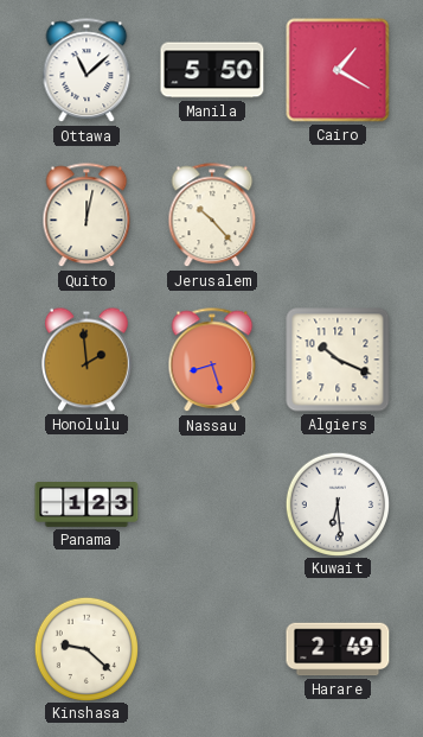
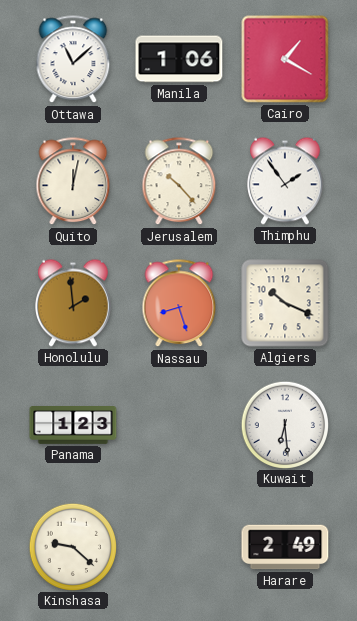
Manila: 5:50 -> 1:06
Thimphu: none -> 1:54
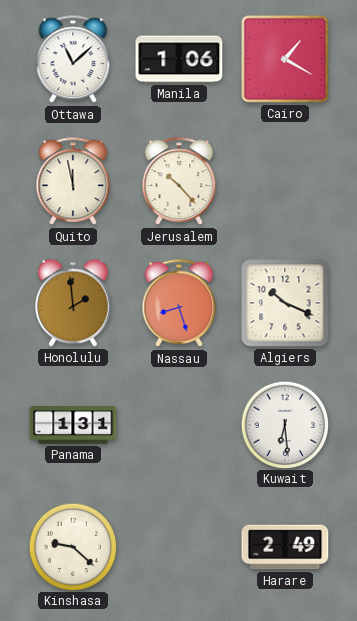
Quito: 12:02 -> 11:58
Thimphu: 1:54 -> none
Panama: 1:23 -> 1:31
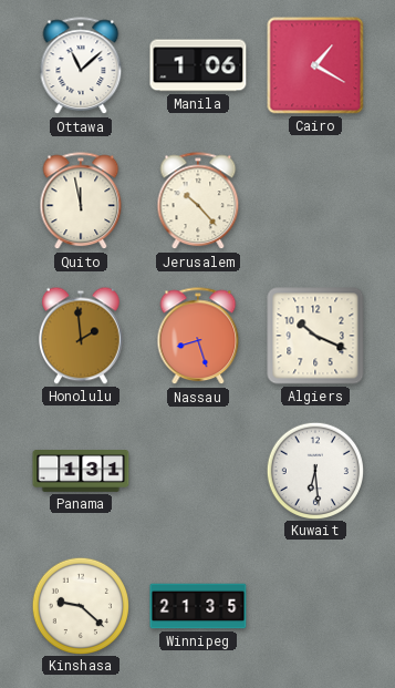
Winnipeg: none -> 21:35
Harare: 2:49 -> none
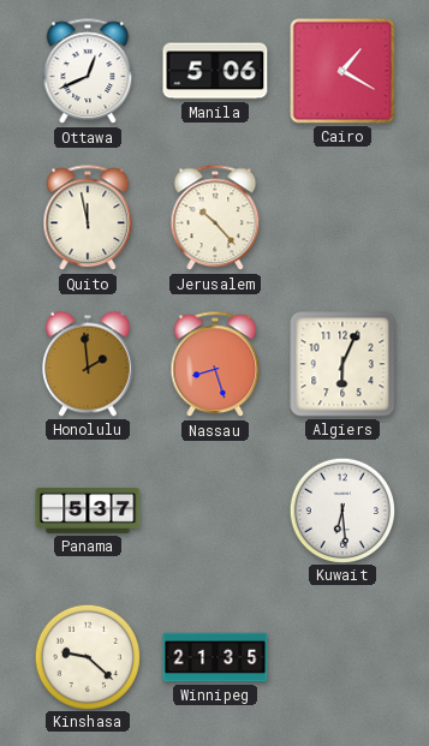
Ottawa: 11:08 -> 12:41
Manila: 1:06 -> 5:06
Algiers: 10:19 -> 6:04
Panama: 1:31 -> 5:37
